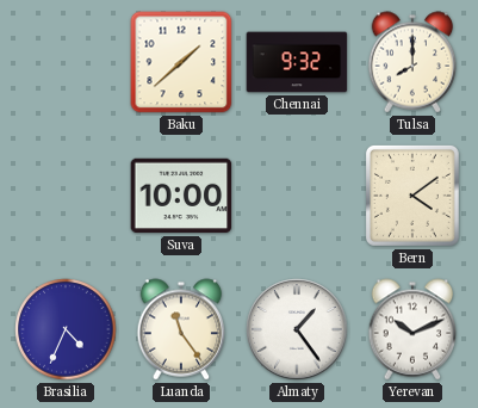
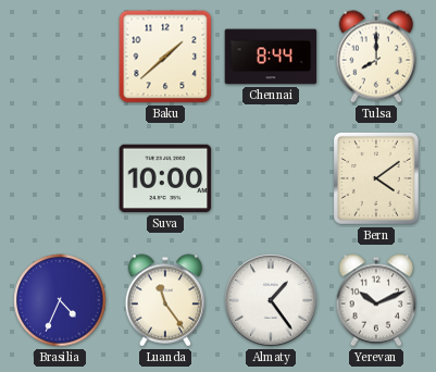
Chennai: 9:32 -> 8:44
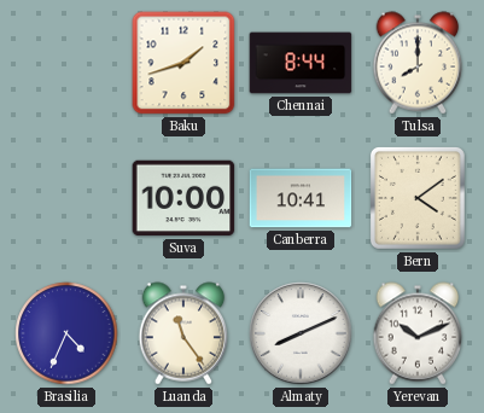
Baku: 1:38 -> 1:42
Canberra: none -> 10:41
Almaty: 1:24 -> 8:11
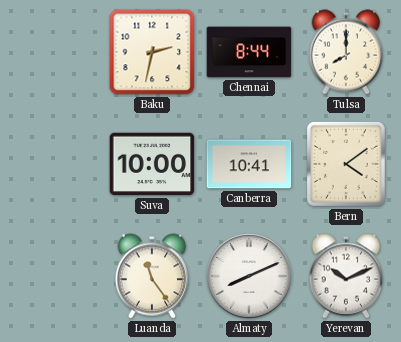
Baku: 1:42 -> 2:32
Brasilia: 4:34 -> none
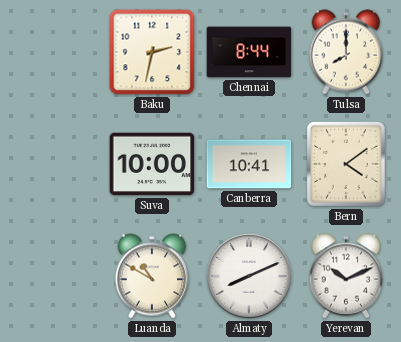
Luanda: 11:24 -> 10:50
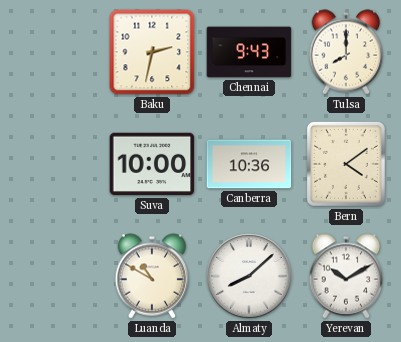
Chennai: 8:44 -> 9:43
Canberra: 10:41 -> 10:36
Almaty: 8:11 -> 8:08
Yerevan: 10:11 -> 10:10
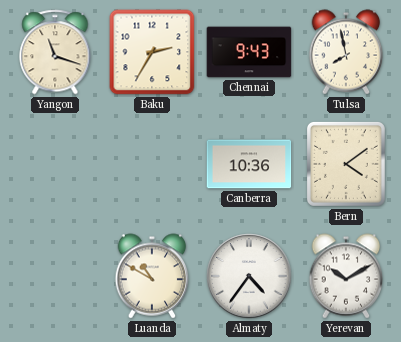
Yangon: none -> 11:18
Baku: 2:32 -> 2:35
Tulsa: 8:00 -> 7:58
Suva: 10:00 -> none
Almaty: 8:08 -> 4:36
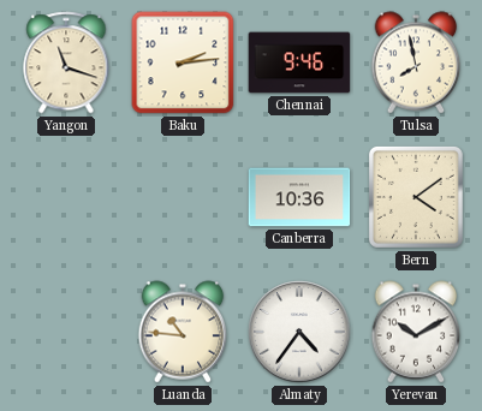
Baku: 2:35 -> 2:14
Chennai: 9:43 -> 9:46
Luanda: 10:50 -> 10:46
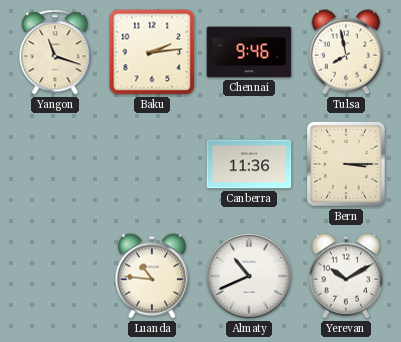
Canberra: 10:36 -> 11:36
Bern: 4:09 -> 3:15
Almaty: 4:36 -> 10:41
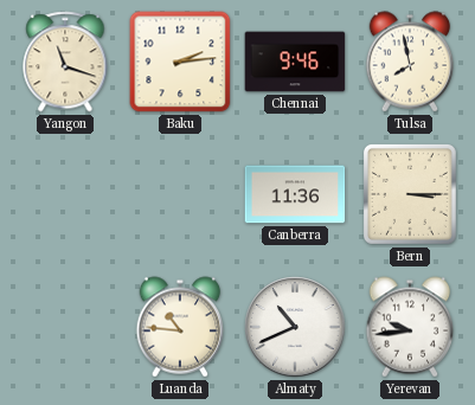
Yerevan: 10:10 -> 9:44
